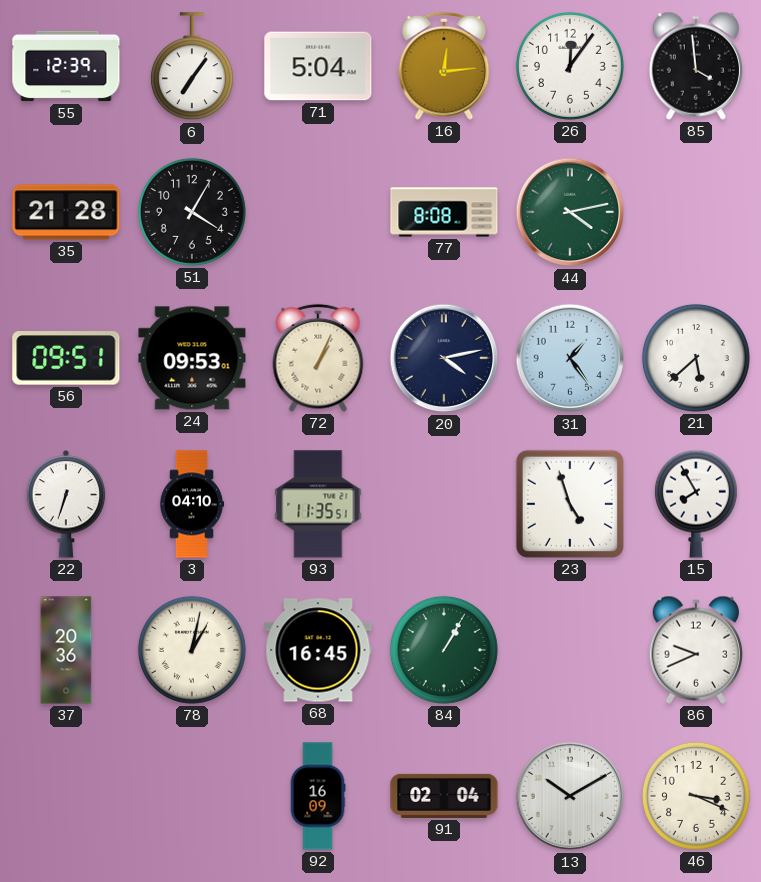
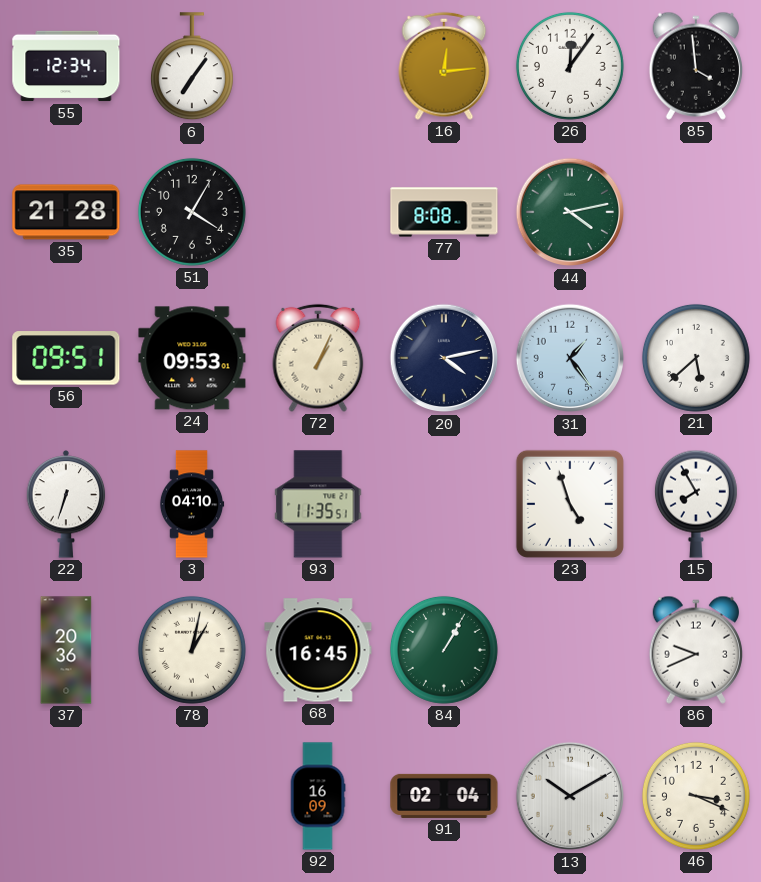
55: 12:39 -> 12:34
71: 5:04 -> none
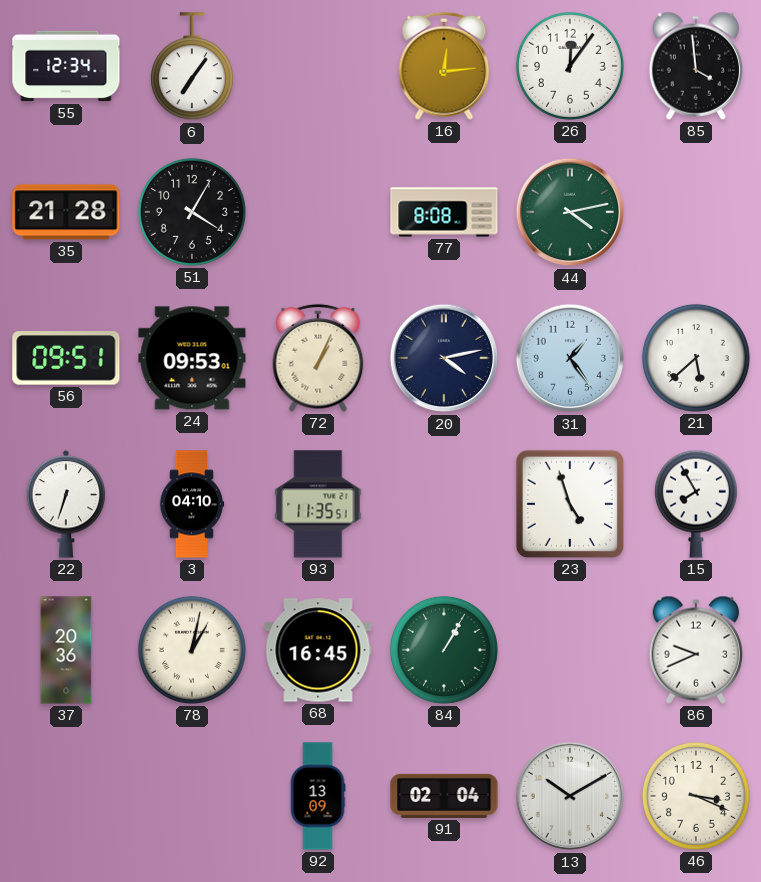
92: 16:09 -> 13:09
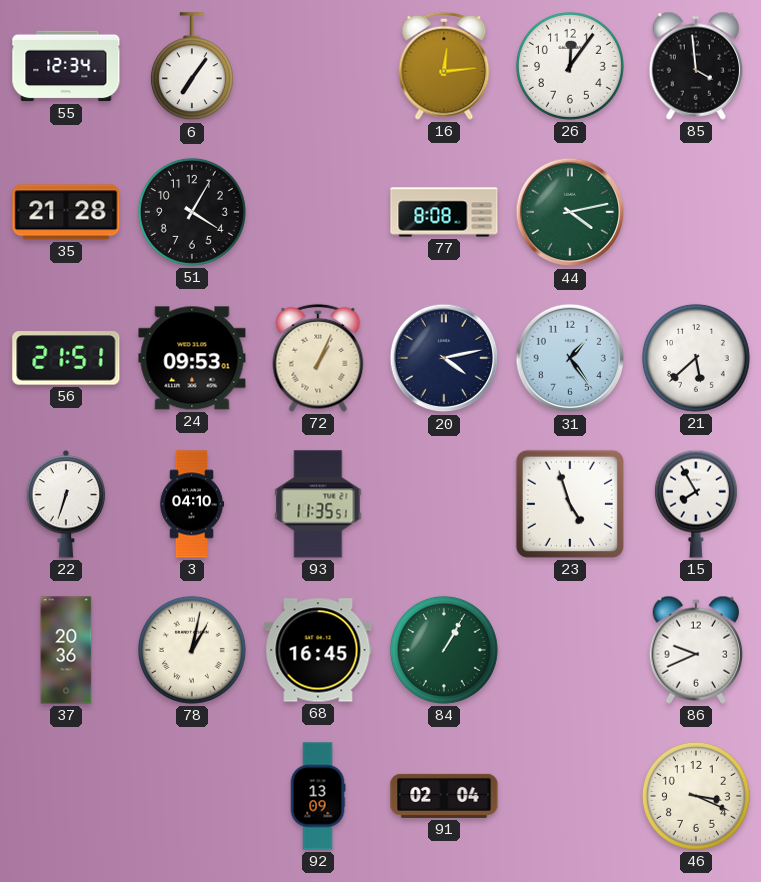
56: 09:51 -> 21:51
13: 10:10 -> none
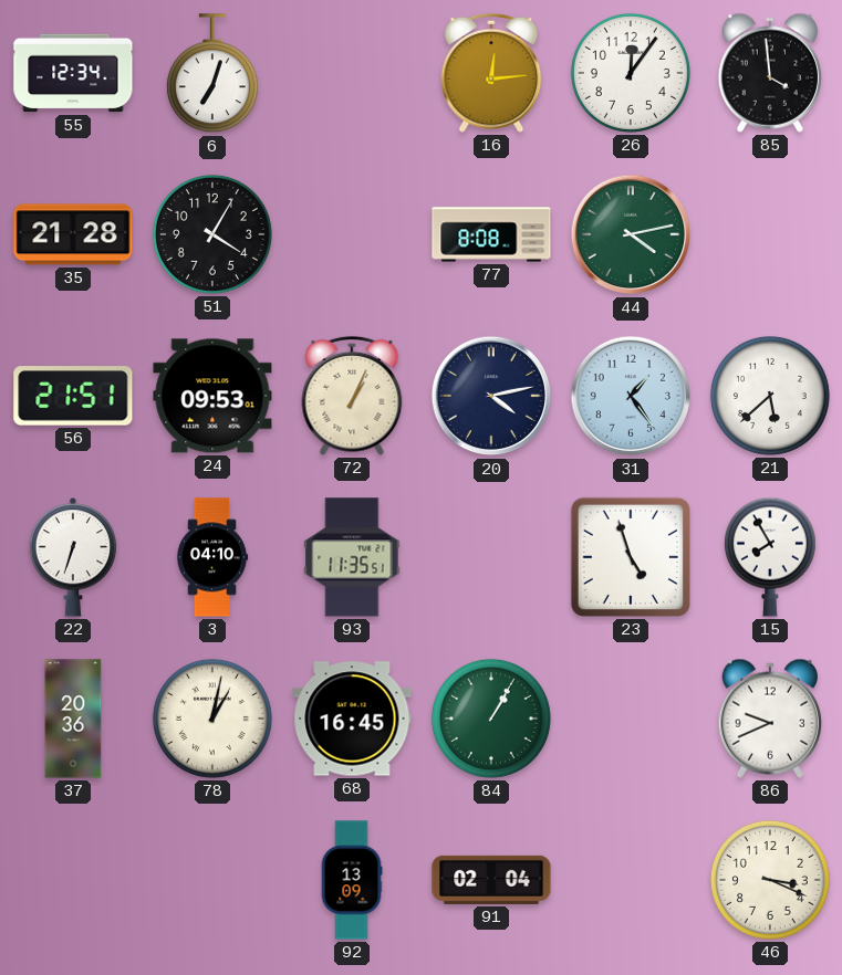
6: 7:06 -> 7:03
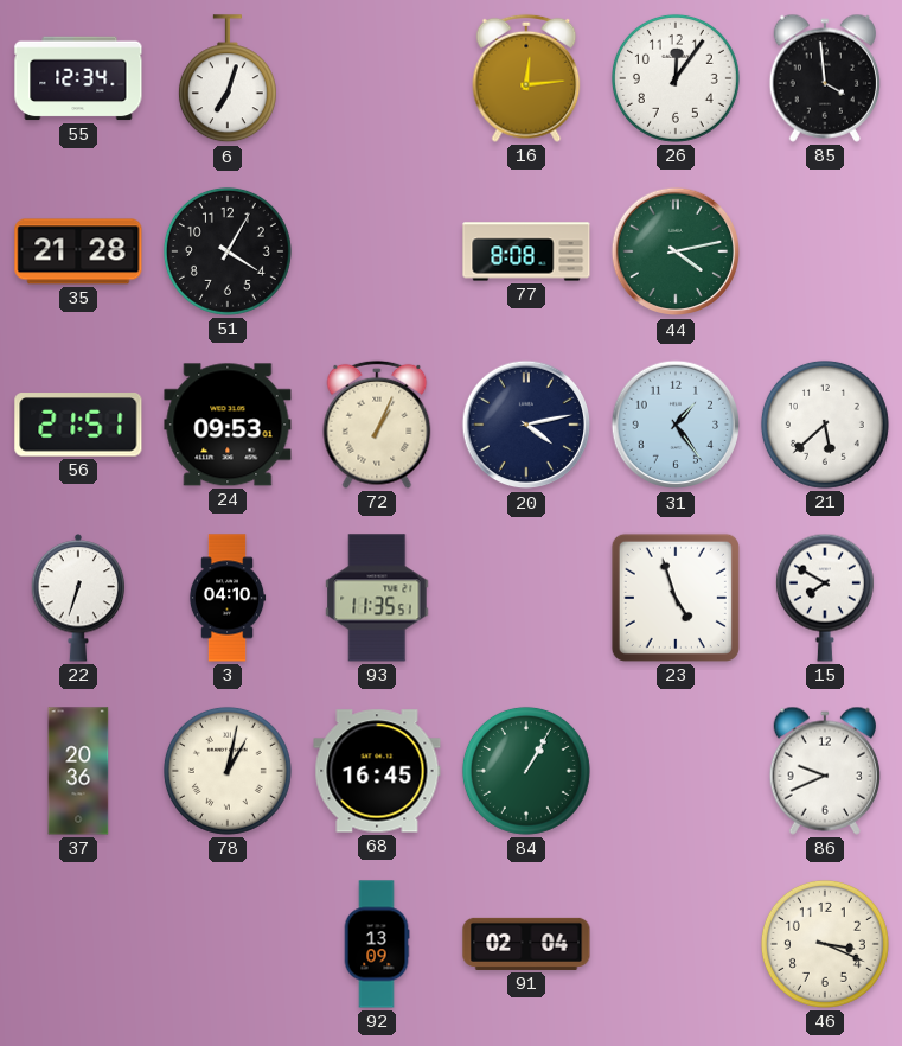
15: 7:55 -> 7:50
